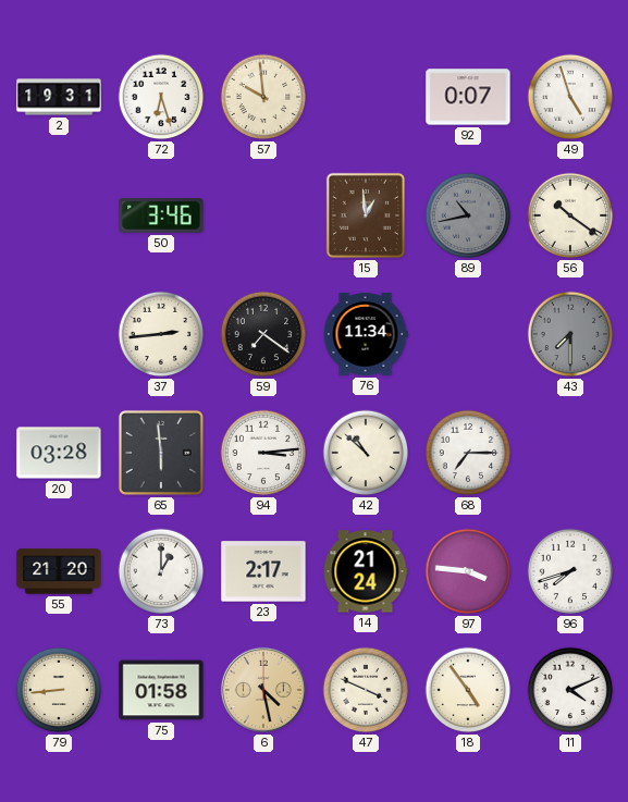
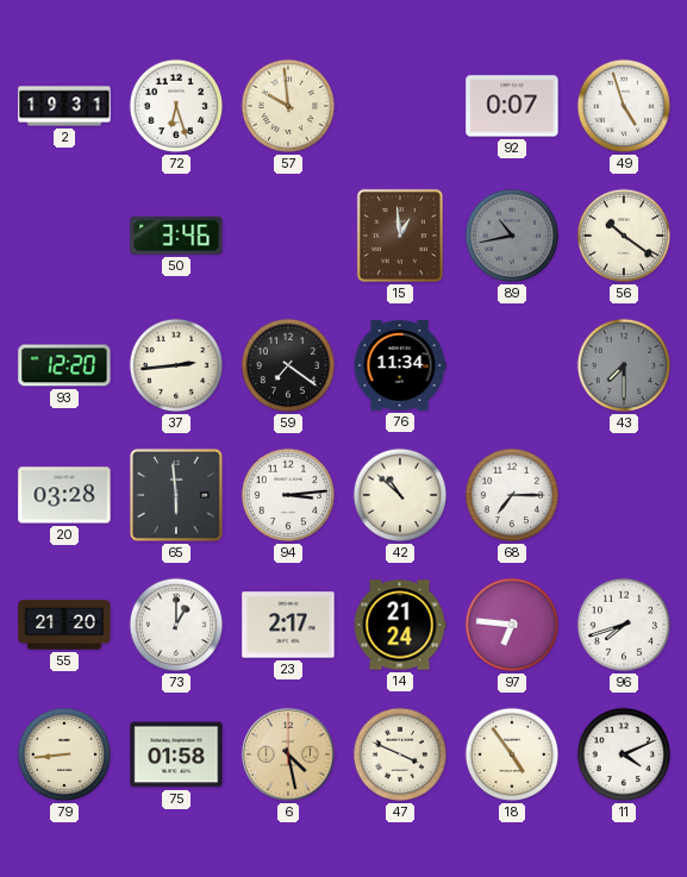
93: none -> 12:20
97: 3:46 -> 6:46
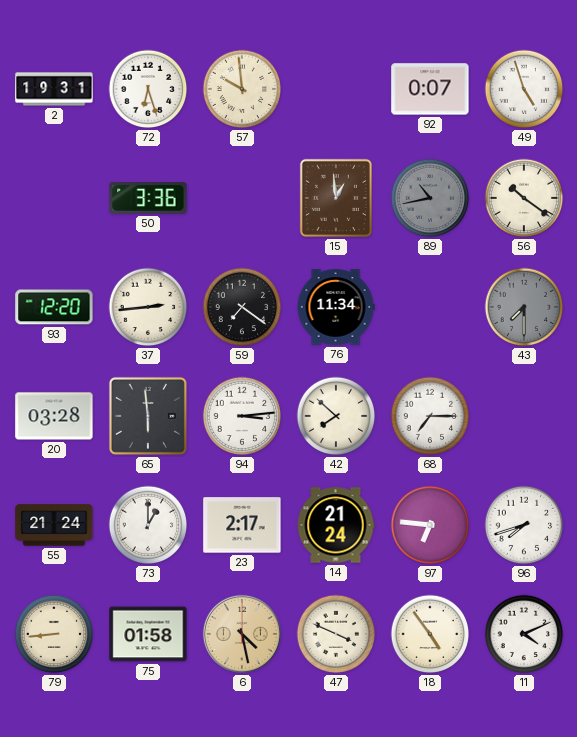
50: 3:46 -> 3:36
42: 10:52 -> 7:52
55: 21:20 -> 21:24
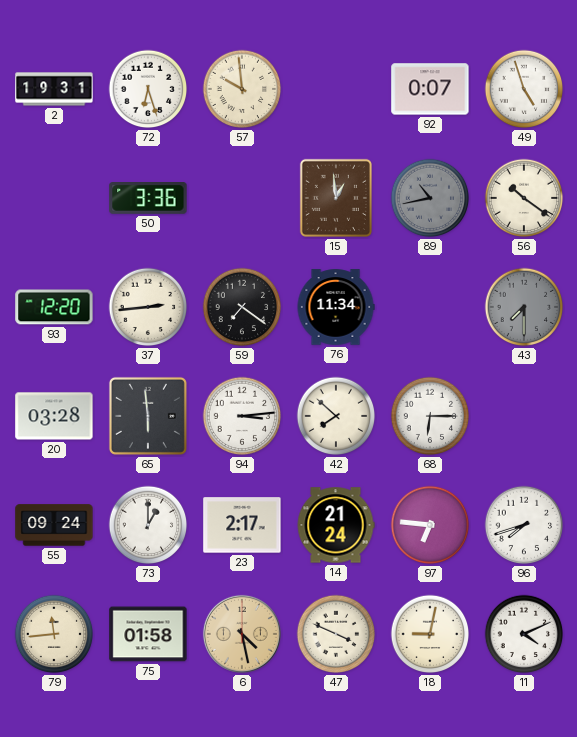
68: 7:15 -> 6:15
55: 21:24 -> 09:24
79: 8:44 -> 11:44
18: 4:54 -> 9:02
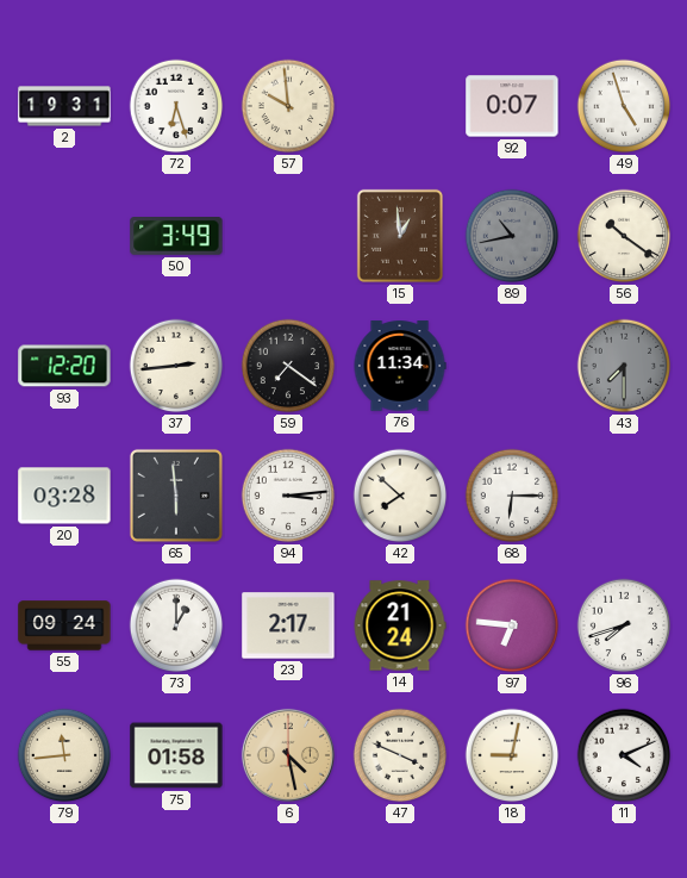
50: 3:36 -> 3:49
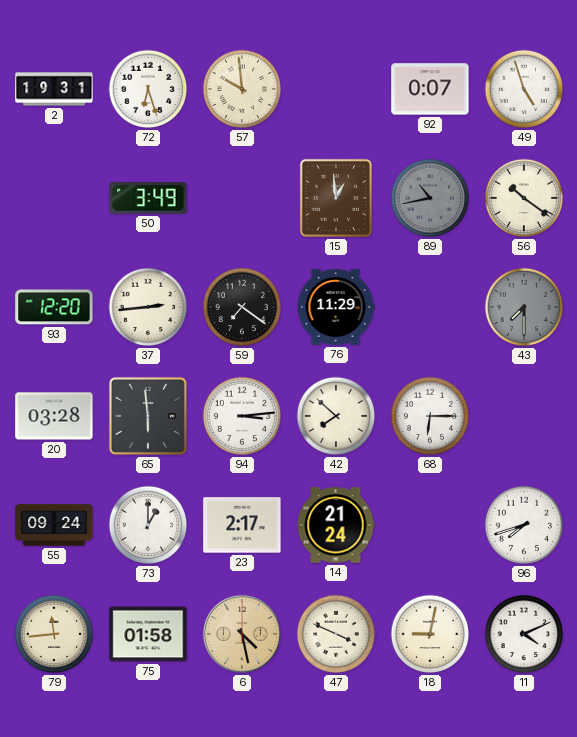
76: 11:34 -> 11:29
97: 6:46 -> none
